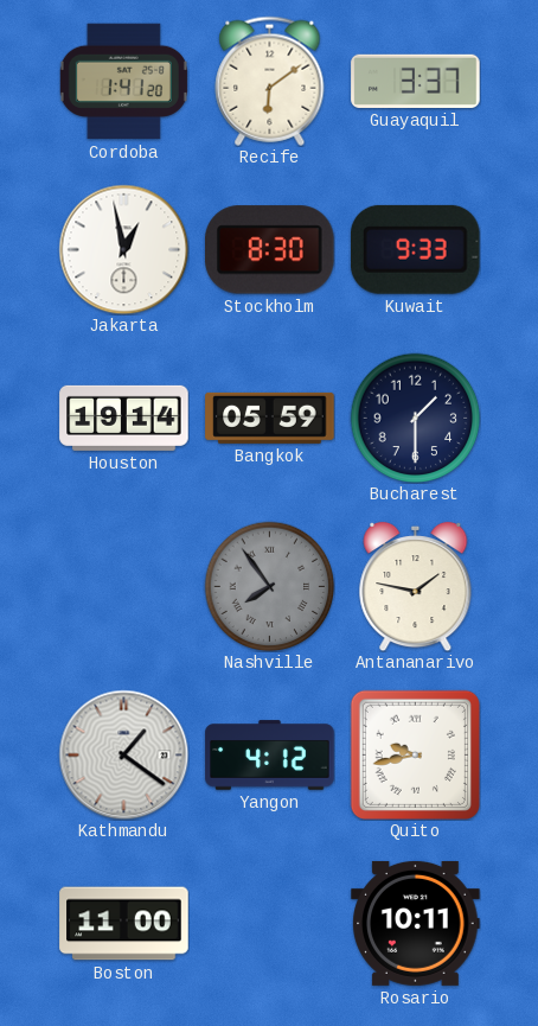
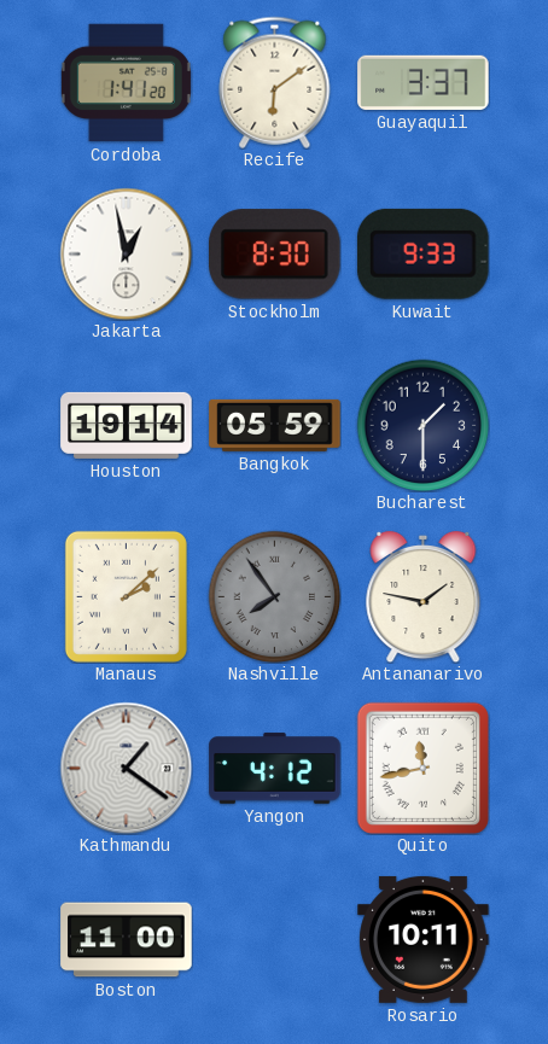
Manaus: none -> 2:08
Quito: 9:43 -> 11:43
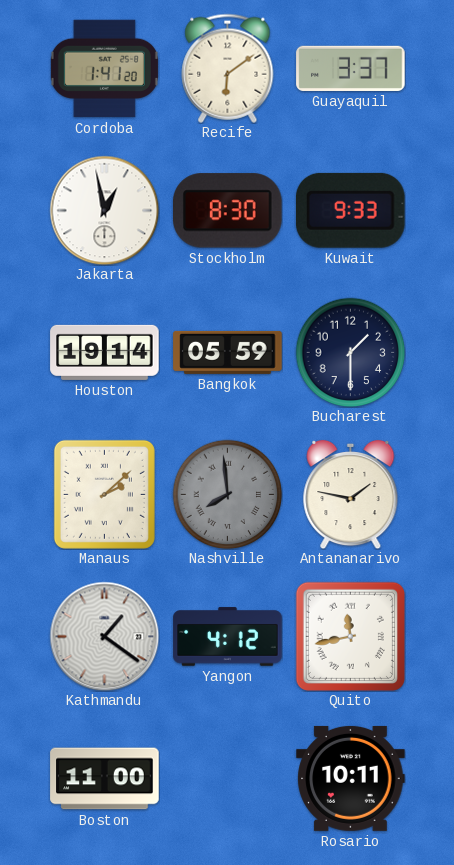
Nashville: 7:54 -> 7:59
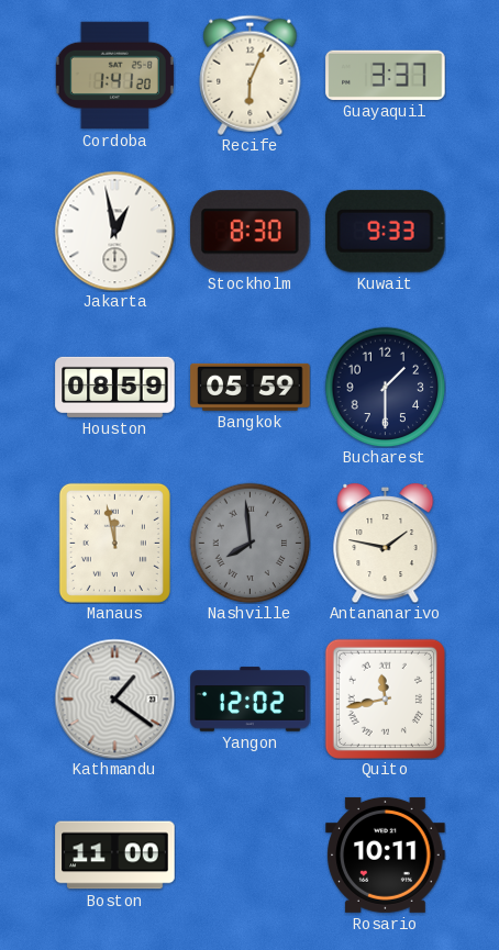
Recife: 6:09 -> 6:04
Houston: 19:14 -> 08:59
Manaus: 2:08 -> 11:58
Yangon: 4:12 -> 12:02
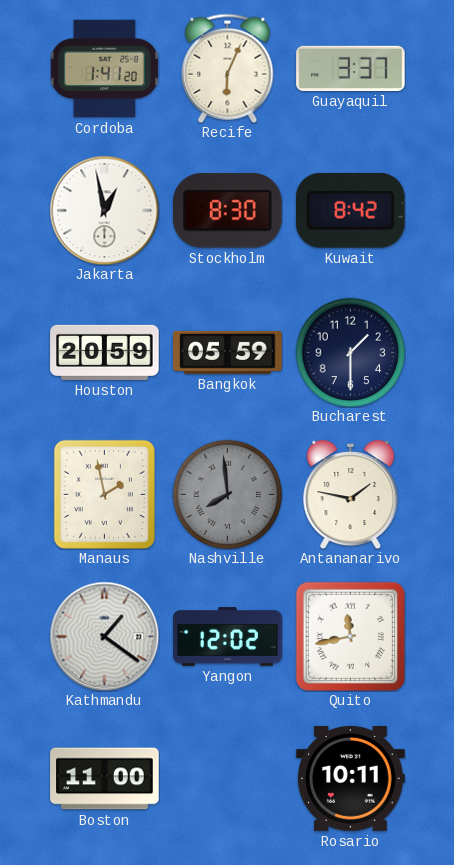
Kuwait: 9:33 -> 8:42
Houston: 08:59 -> 20:59
Manaus: 11:58 -> 1:58
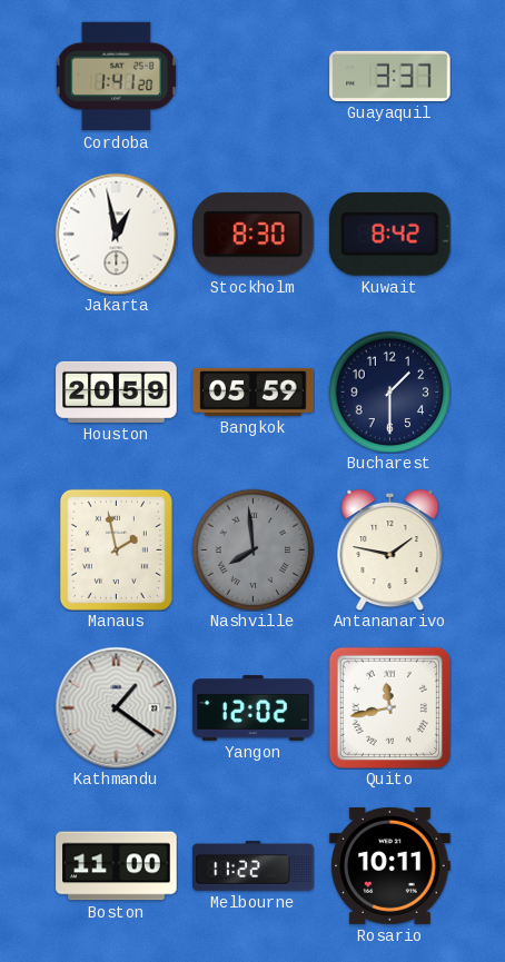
Recife: 6:04 -> none
Melbourne: none -> 11:22
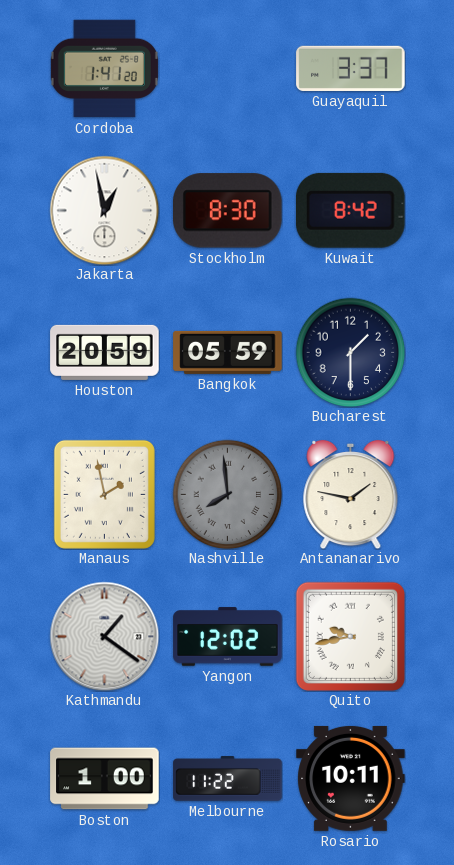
Quito: 11:43 -> 9:43
Boston: 11:00 -> 1:00
